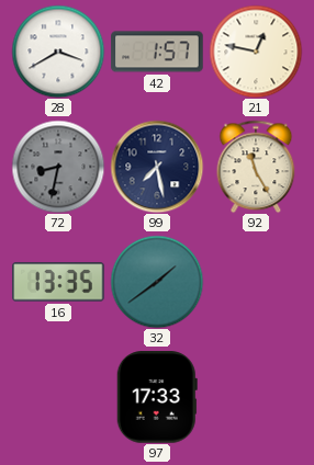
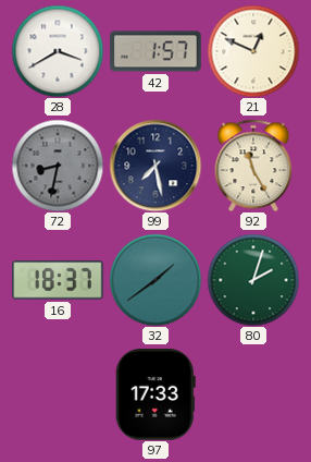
21: 12:47 -> 12:49
16: 13:35 -> 18:37
80: none -> 2:03
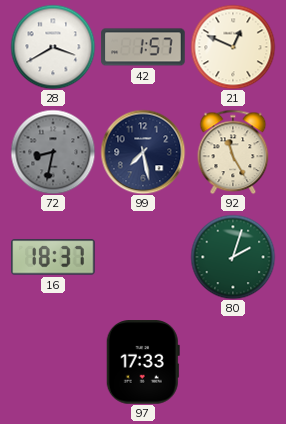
32: 1:39 -> none
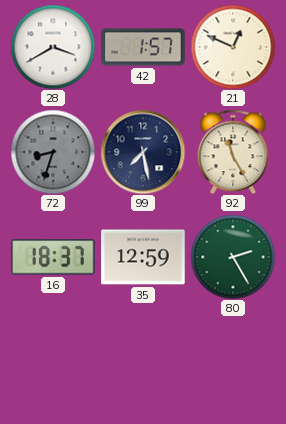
72: 8:32 -> 8:33
35: none -> 12:59
80: 2:03 -> 2:25
97: 17:33 -> none
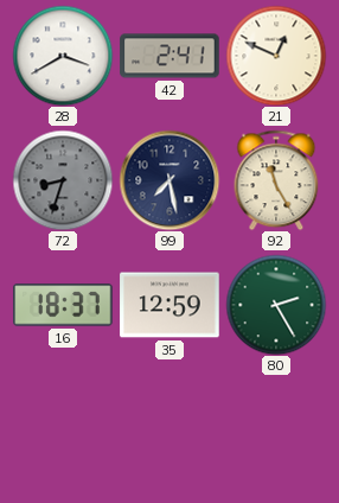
42: 1:57 -> 2:41
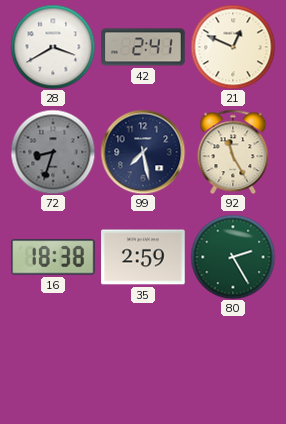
16: 18:37 -> 18:38
35: 12:59 -> 2:59
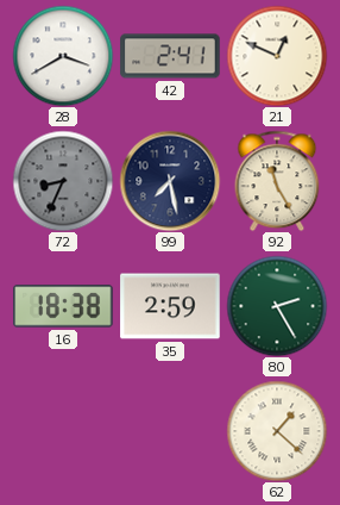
72: 8:33 -> 8:34
62: none -> 1:22
